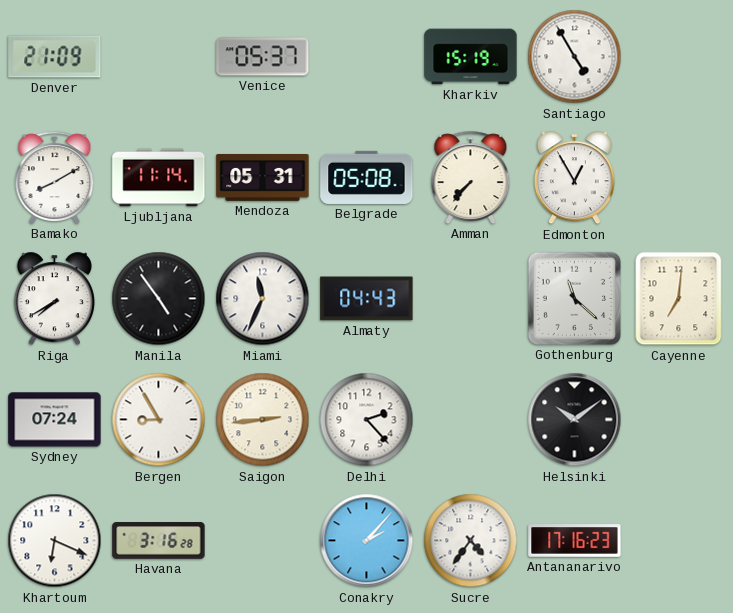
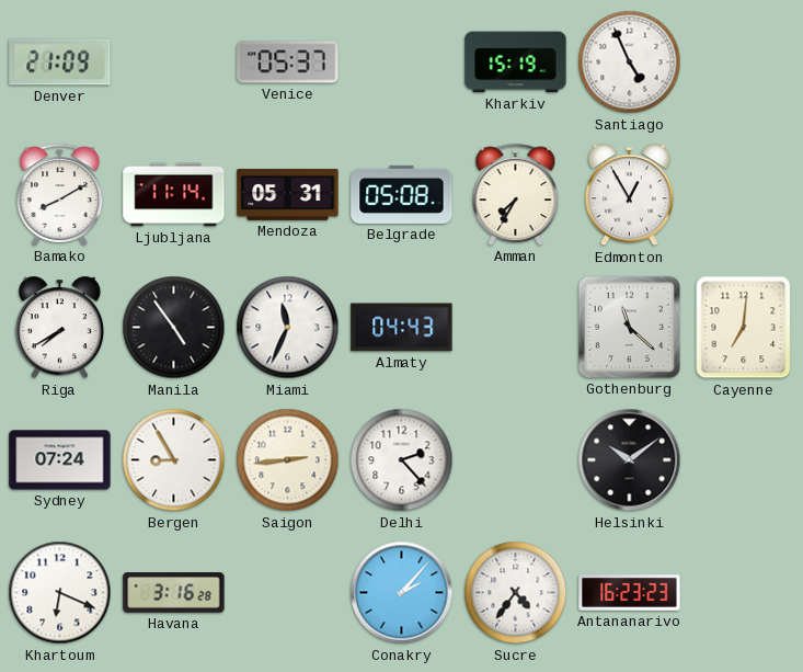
Santiago: 4:55 -> 4:56
Amman: 7:37 -> 7:35
Antananarivo: 17:16 -> 16:23
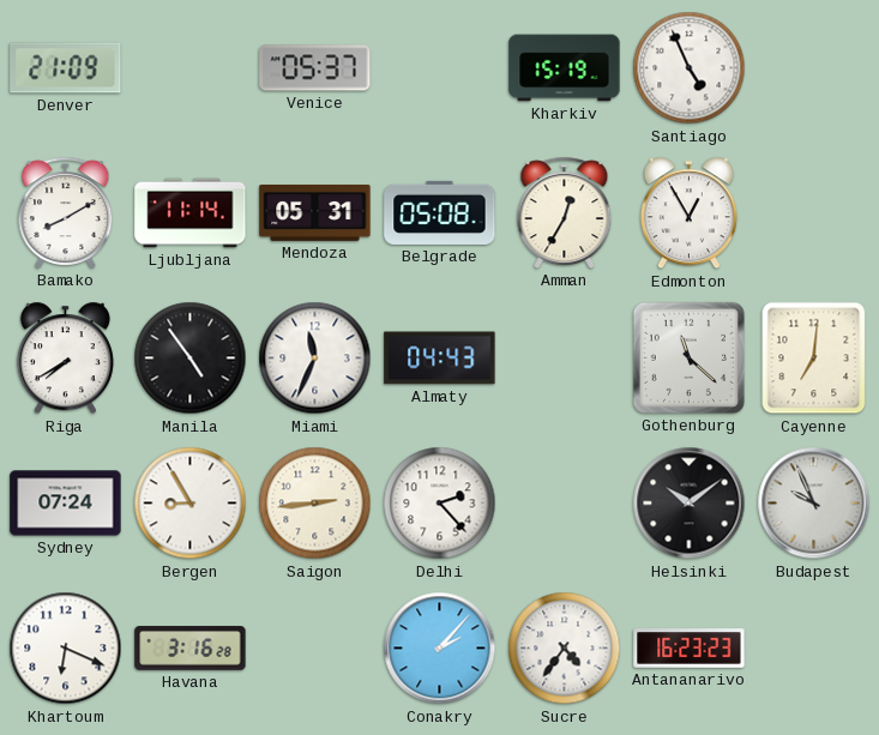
Amman: 7:35 -> 12:35
Budapest: none -> 9:56
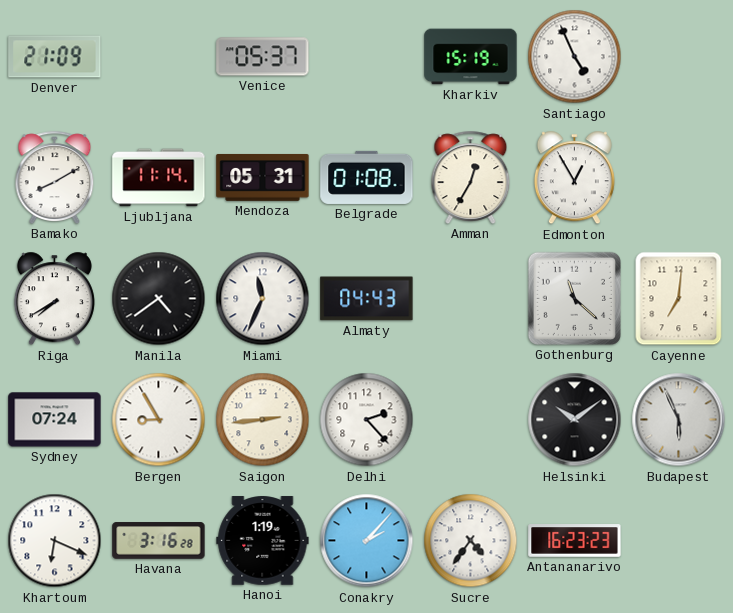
Belgrade: 05:08 -> 01:08
Manila: 4:54 -> 4:39
Budapest: 9:56 -> 5:56
Hanoi: none -> 1:19
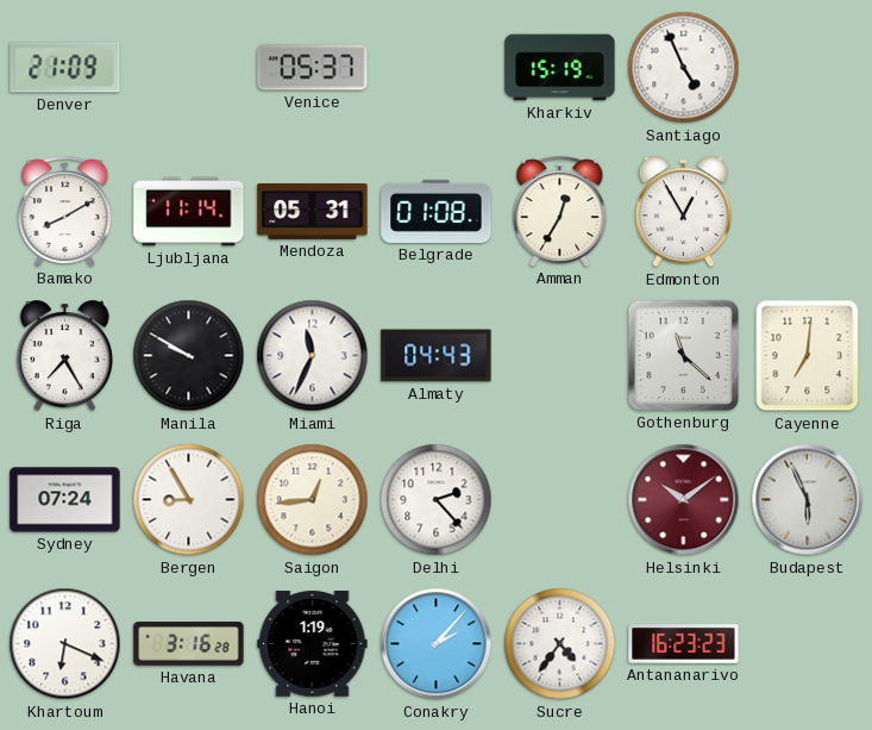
Riga: 7:40 -> 7:25
Manila: 4:39 -> 9:50
Saigon: 2:44 -> 12:44
Helsinki dial: black -> burgundy
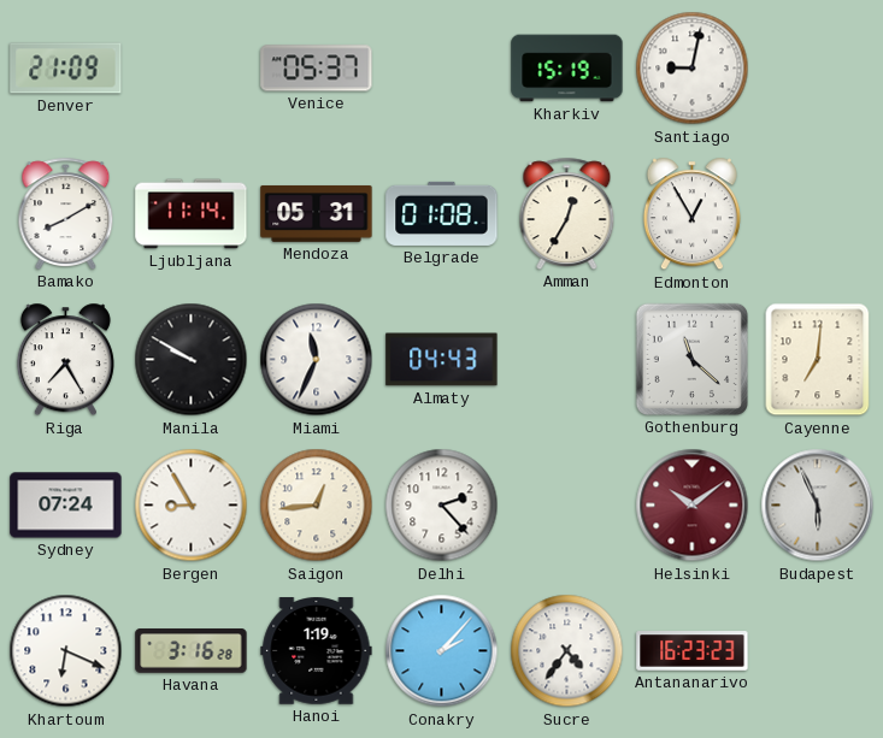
Santiago: 4:56 -> 9:02
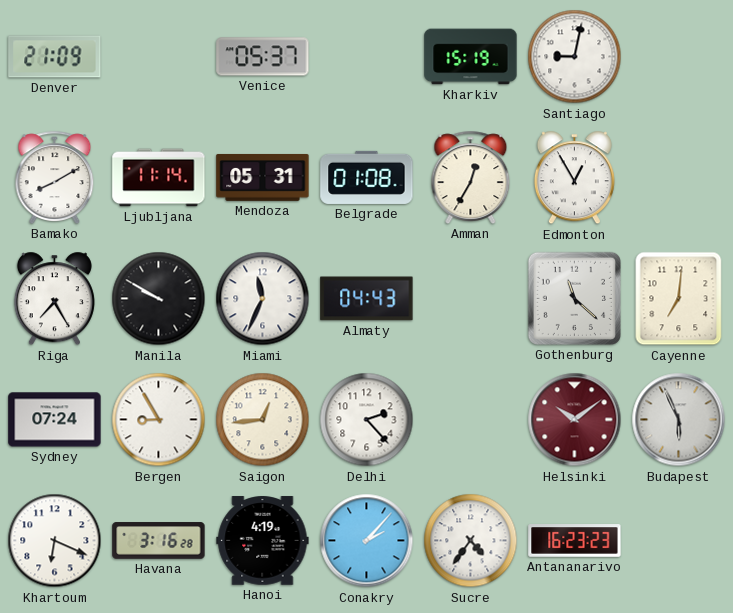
Hanoi: 1:19 -> 4:19
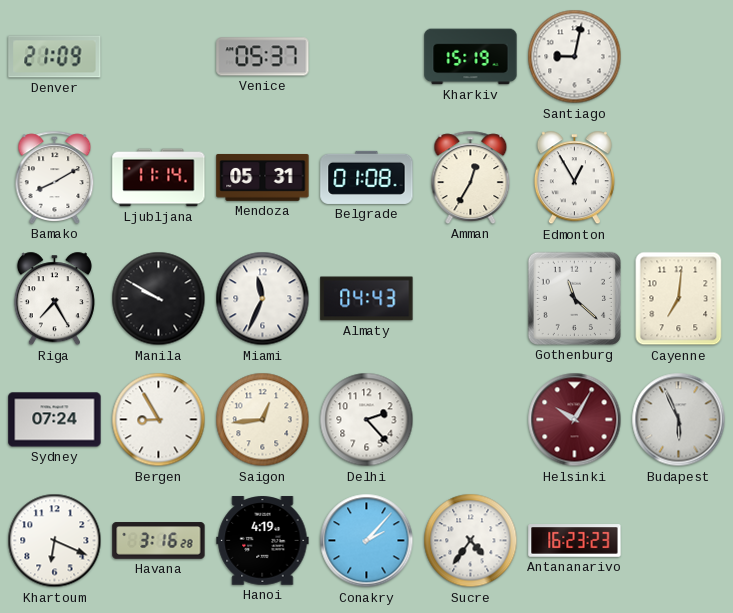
Helsinki: 10:09 -> 10:05
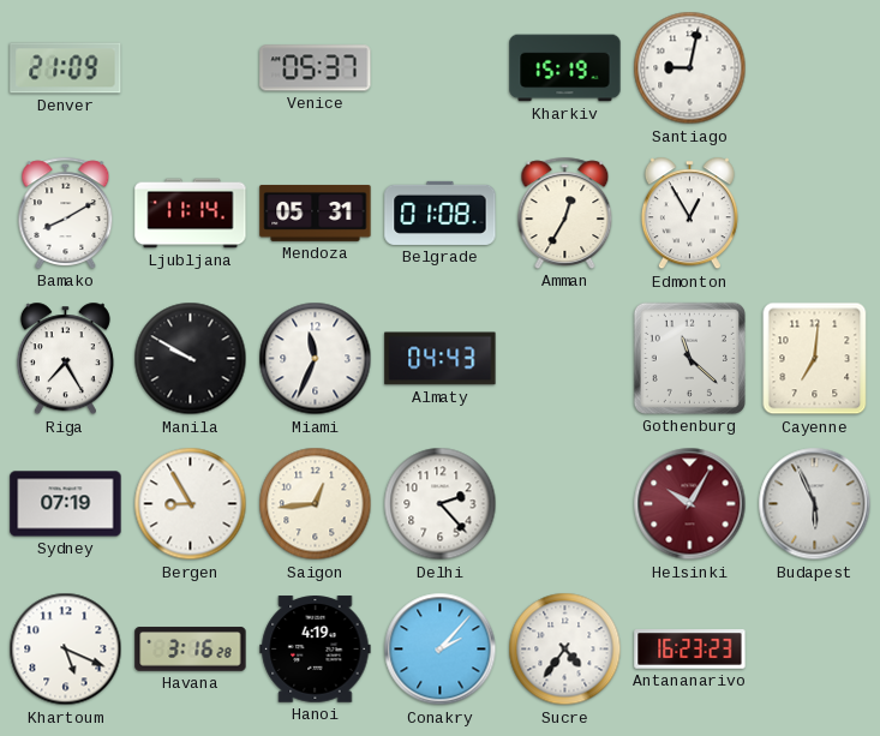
Sydney: 07:24 -> 07:19
Khartoum: 6:19 -> 5:19
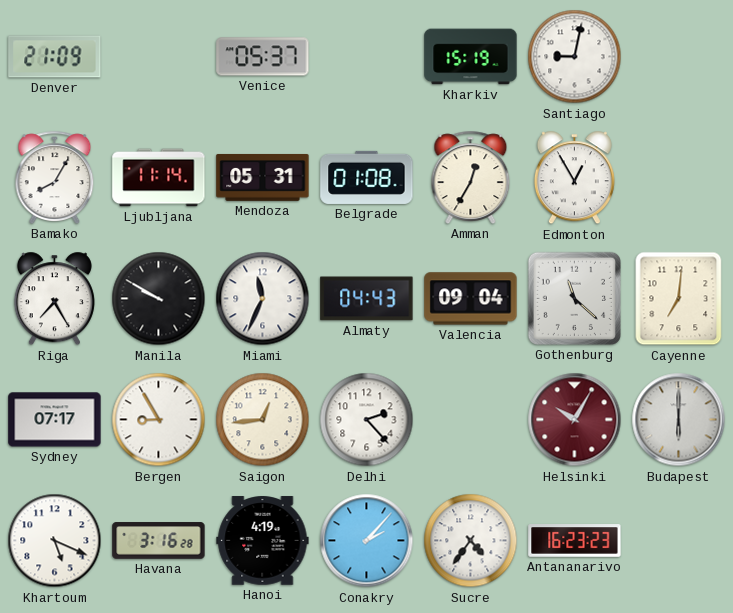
Bamako: 8:10 -> 8:05
Valencia: none -> 09:04
Sydney: 07:19 -> 07:17
Budapest: 5:56 -> 6:00
